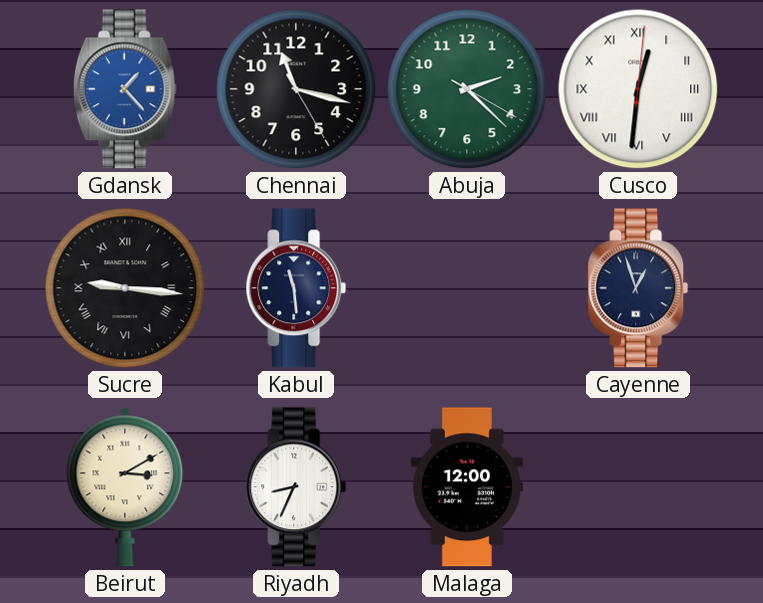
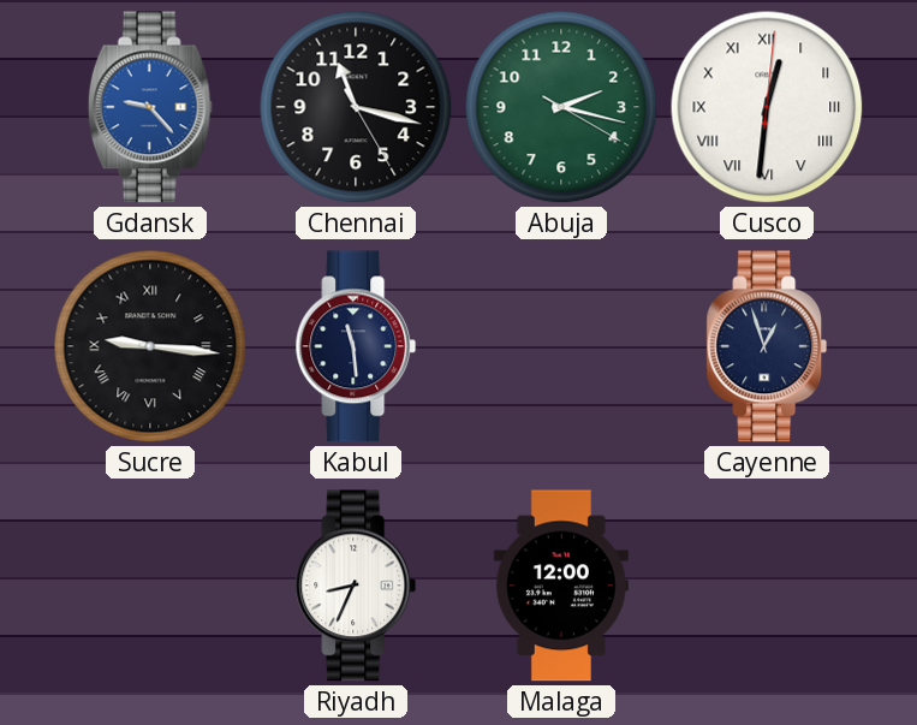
Gdansk: 1:23 -> 9:23
Abuja: 2:22 -> 2:17
Beirut: 3:10 -> none
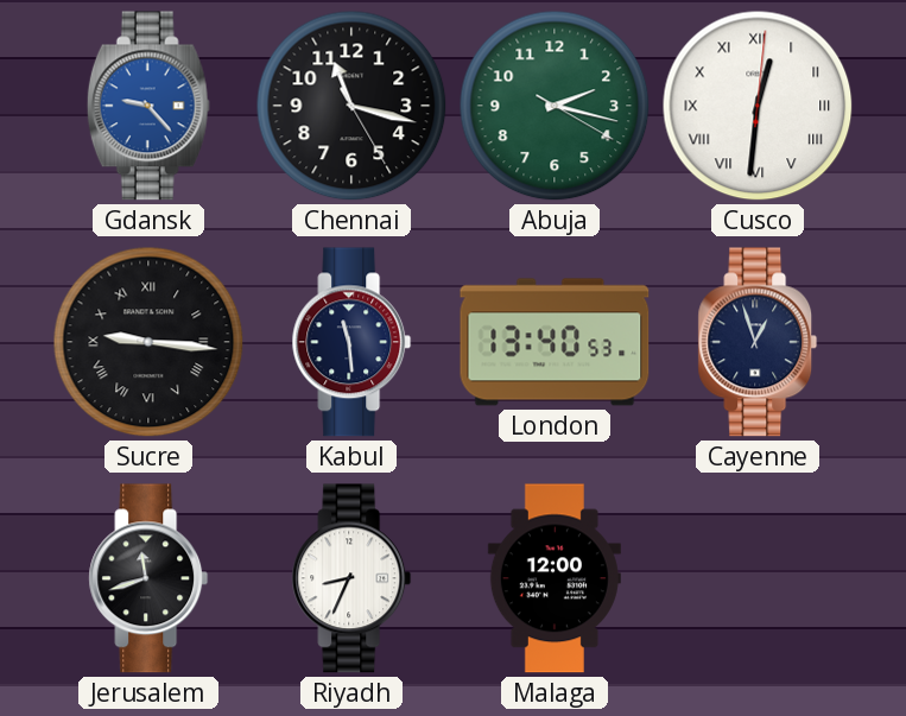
London: none -> 13:40
Jerusalem: none -> 11:42
